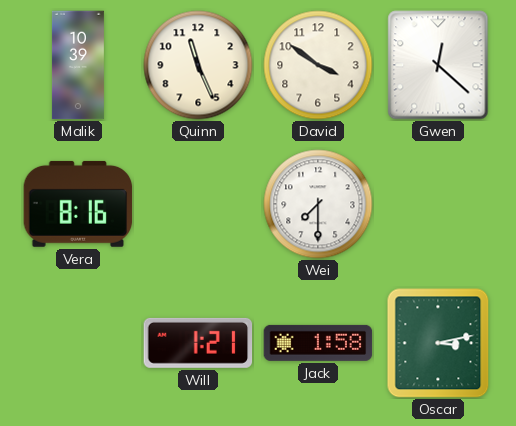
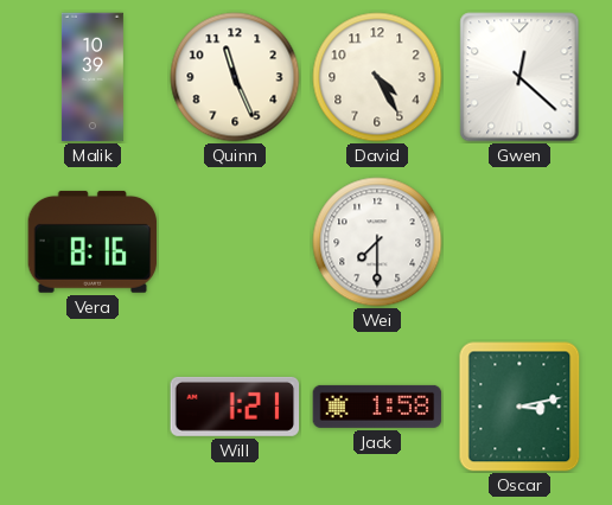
David: 3:51 -> 4:25
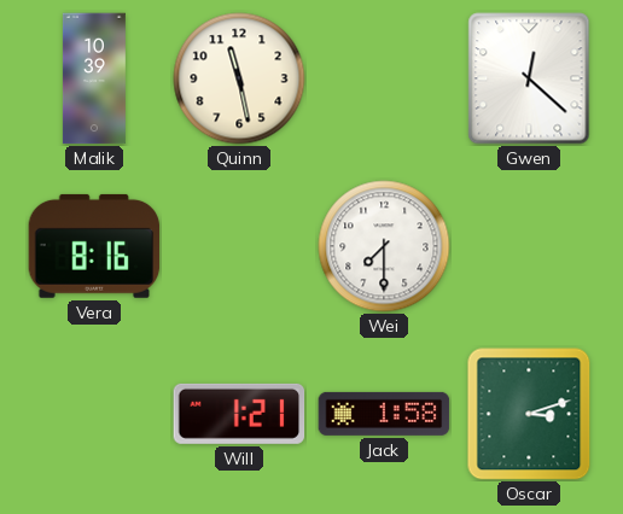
Quinn: 11:26 -> 11:28
David: 4:25 -> none
Oscar: 3:13 -> 3:12
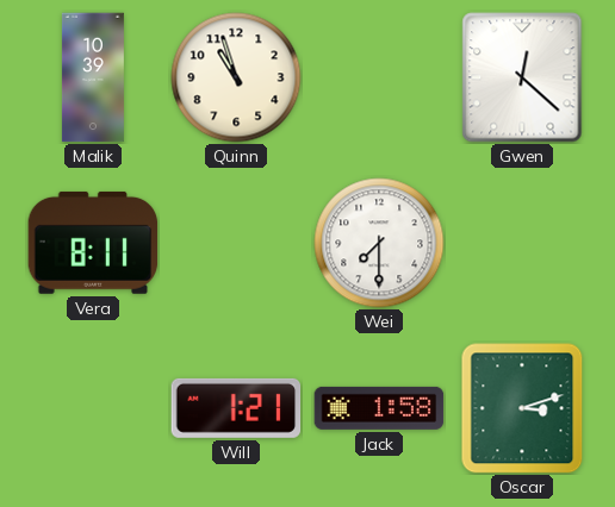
Quinn: 11:28 -> 10:57
Vera: 8:16 -> 8:11
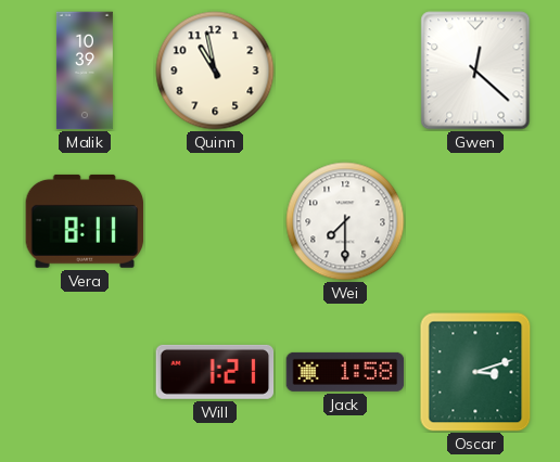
Quinn: 10:57 -> 10:58
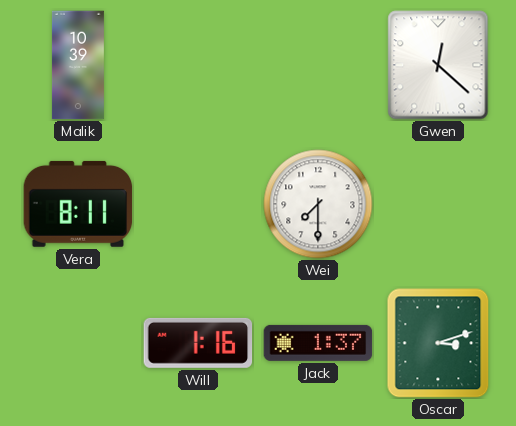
Quinn: 10:58 -> none
Will: 1:21 -> 1:16
Jack: 1:58 -> 1:37
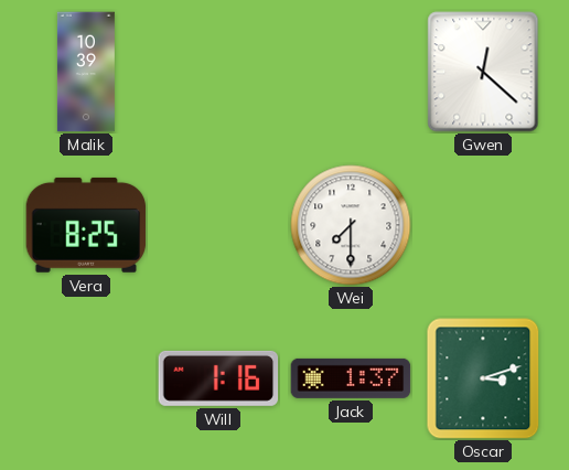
Vera: 8:11 -> 8:25
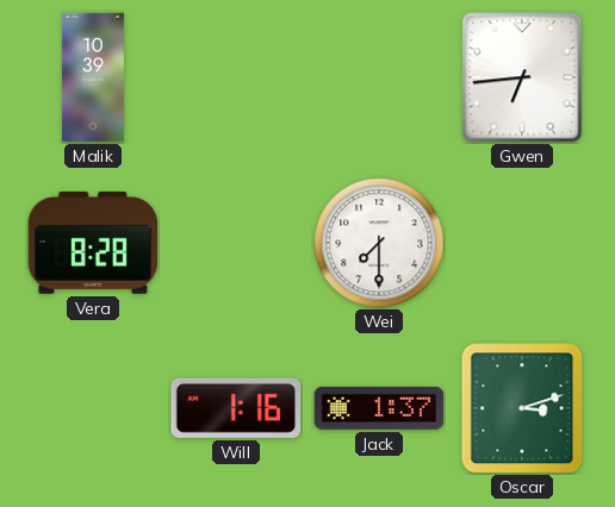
Gwen: 12:22 -> 6:44
Vera: 8:25 -> 8:28
